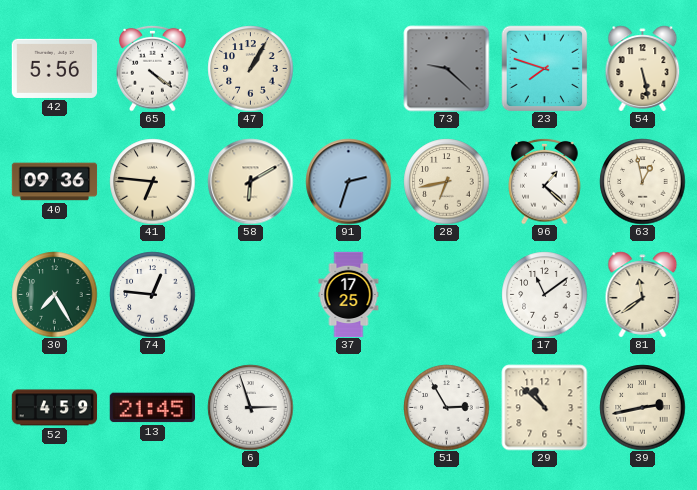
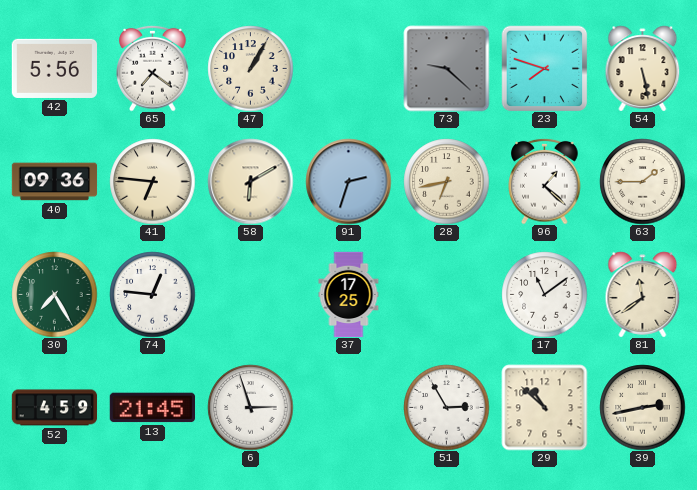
65: 4:21 -> 7:21
63: 12:58 -> 1:45
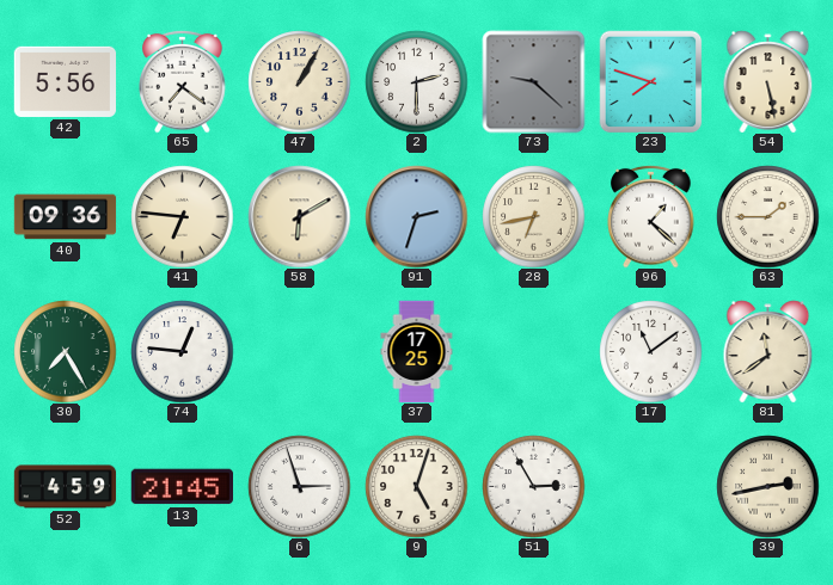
2: none -> 2:30
9: none -> 5:03
29: 10:52 -> none
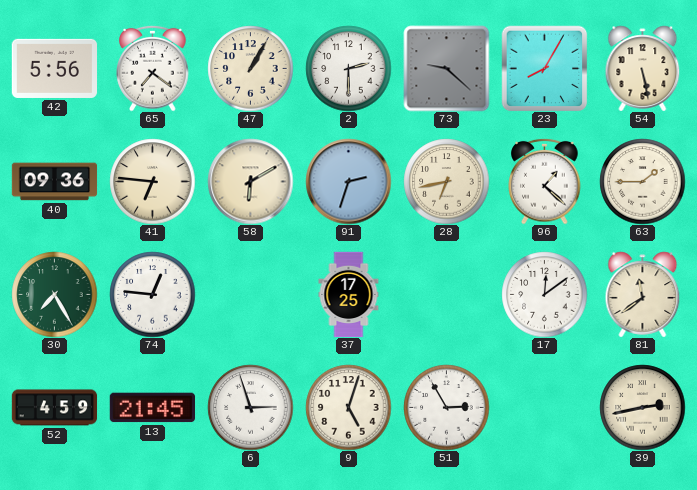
23: 7:48 -> 8:05
17: 11:09 -> 12:09
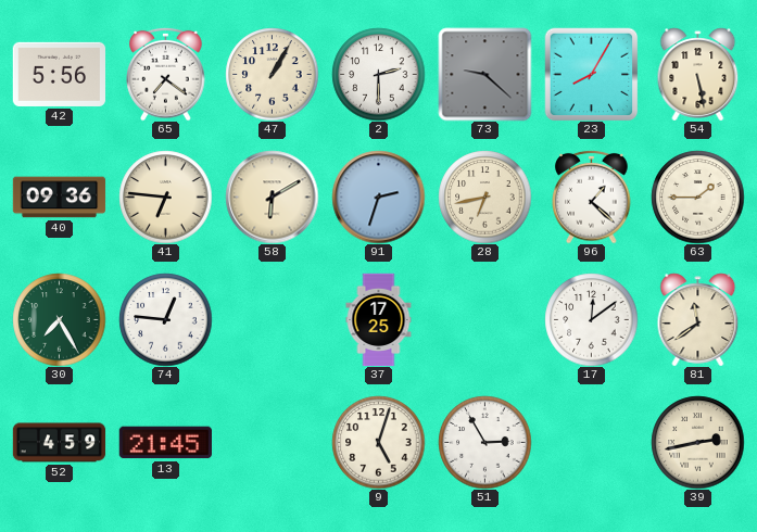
6: 2:57 -> none
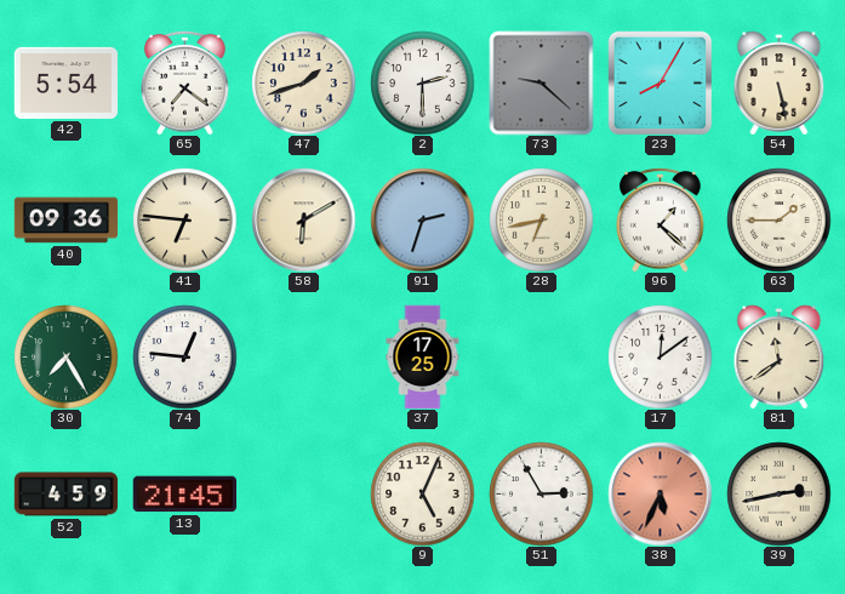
42: 5:56 -> 5:54
47: 1:05 -> 1:42
9: 5:03 -> 5:04
38: none -> 5:34
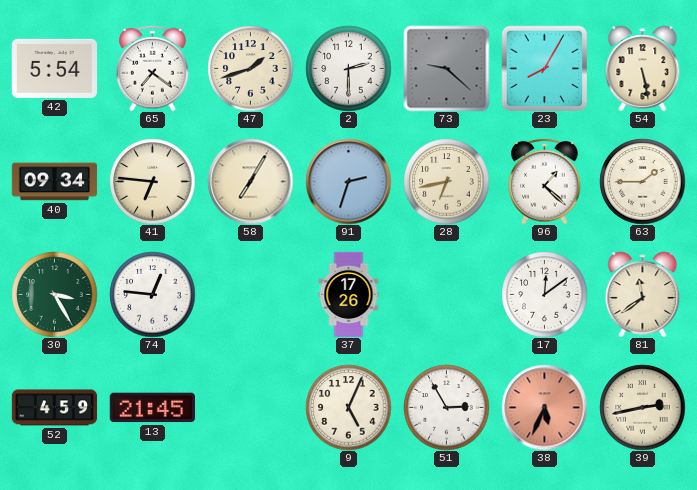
40: 09:36 -> 09:34
58: 6:10 -> 7:05
30: 7:25 -> 3:25
37: 17:25 -> 17:26
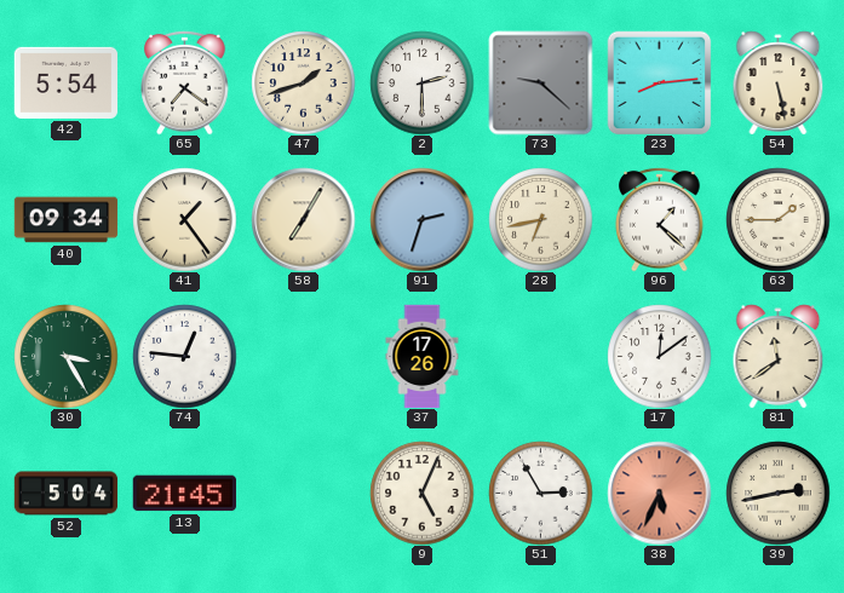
23: 8:05 -> 8:14
41: 6:46 -> 1:24
52: 4:59 -> 5:04
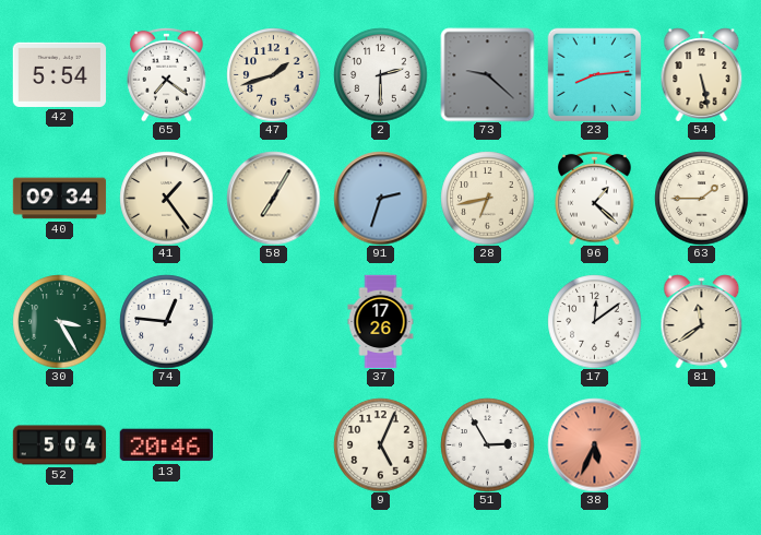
13: 21:45 -> 20:46
39: 2:43 -> none
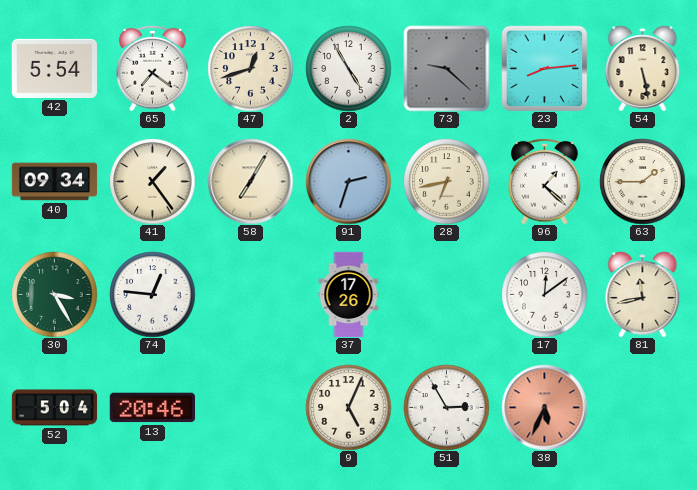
47: 1:42 -> 12:42
2: 2:30 -> 4:55
81: 11:39 -> 11:43
